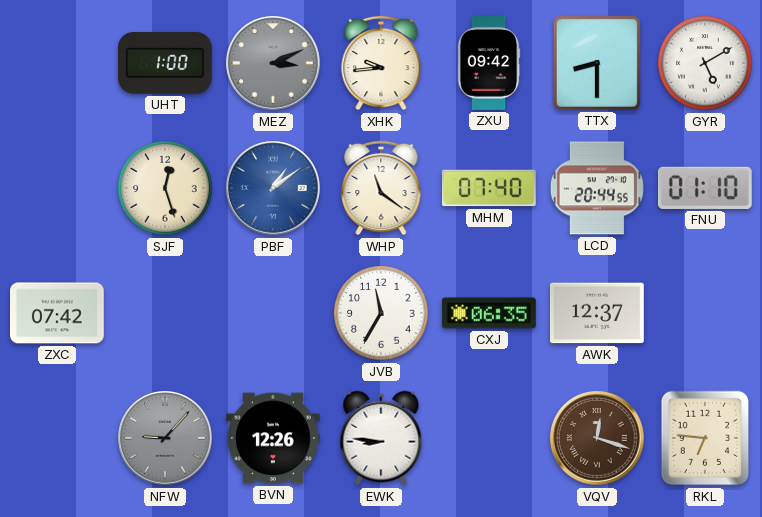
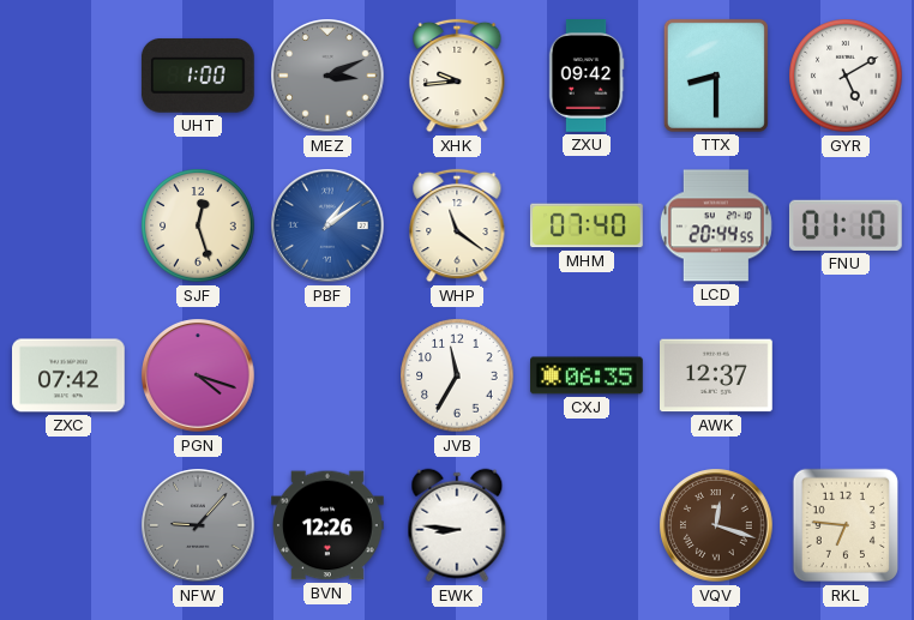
PGN: none -> 4:18
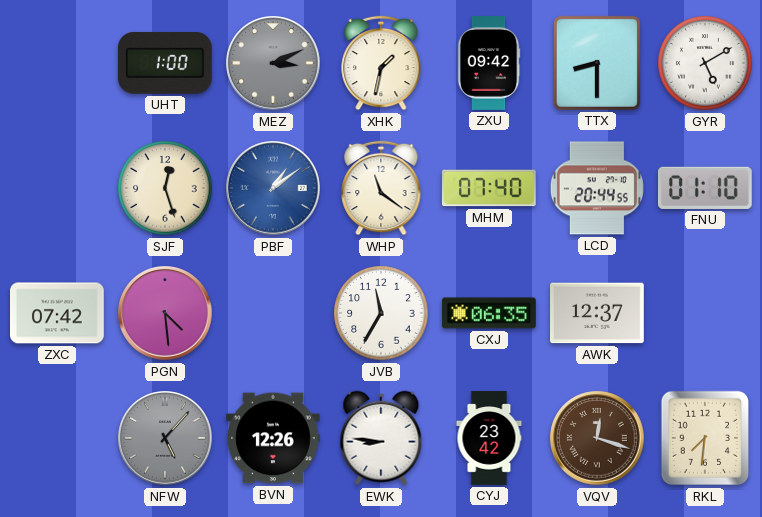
XHK: 9:44 -> 1:32
PGN: 4:18 -> 4:29
NFW: 9:07 -> 5:07
CYJ: none -> 23:42
RKL: 6:46 -> 7:31
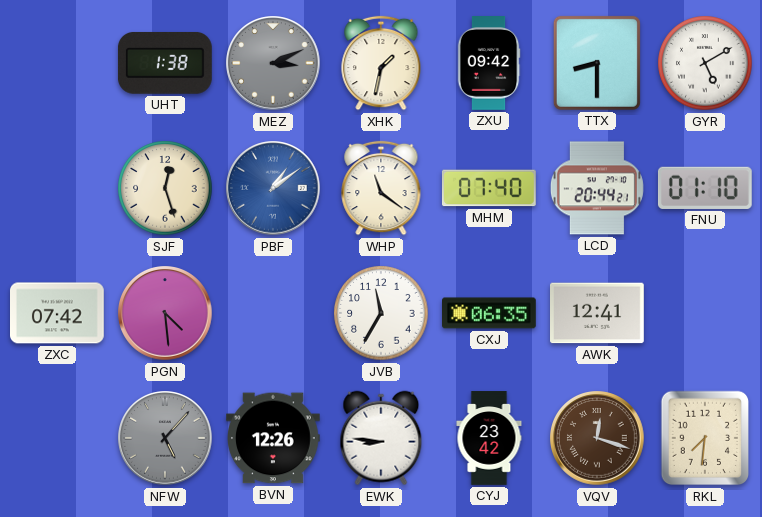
UHT: 1:00 -> 1:38
LCD: 20:44:55 -> 20:44:21
AWK: 12:37 -> 12:41
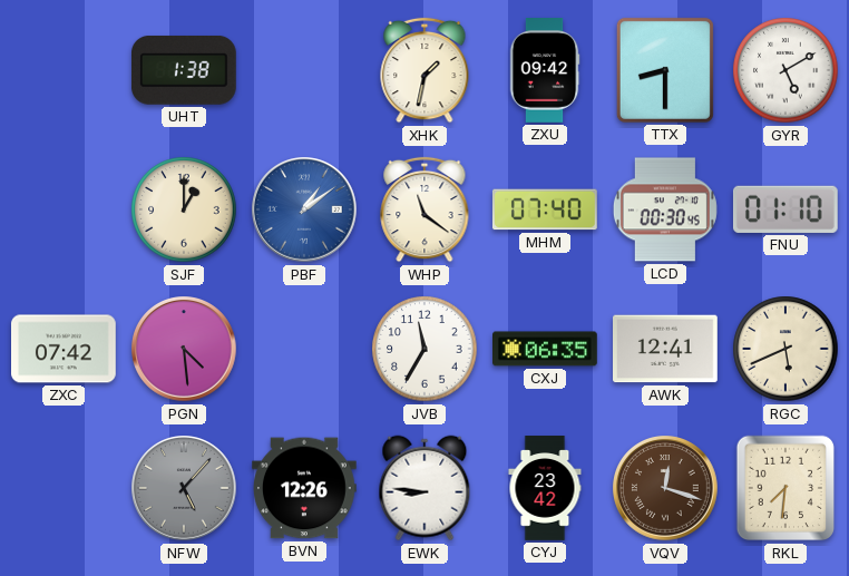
MEZ: 3:11 -> none
SJF: 12:27 -> 1:00
LCD: 20:44 -> 00:30
RGC: none -> 5:41
